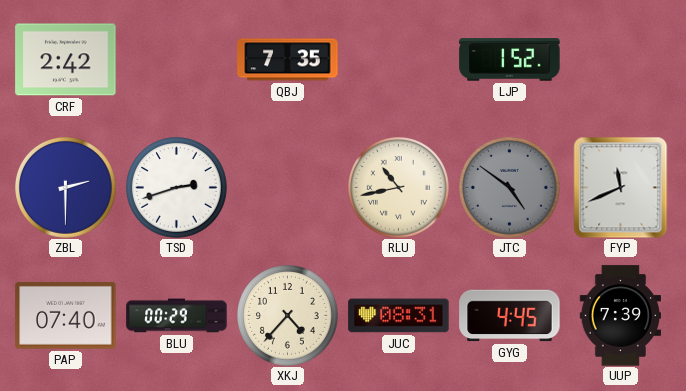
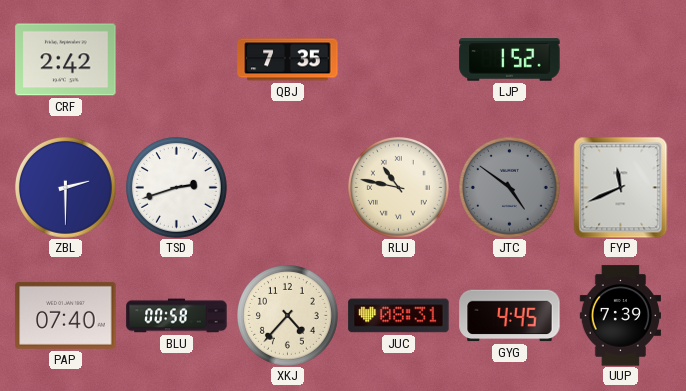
RLU: 10:43 -> 10:47
BLU: 00:29 -> 00:58
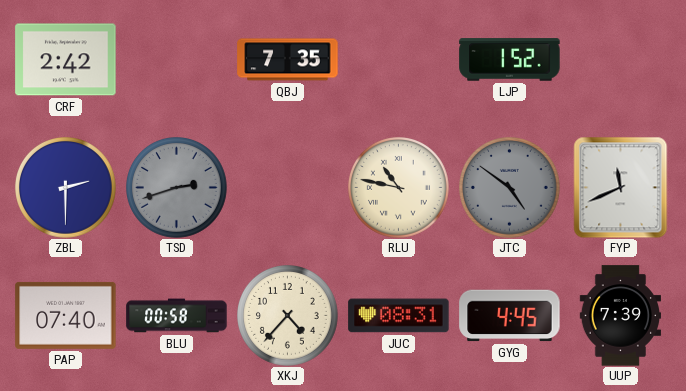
TSD dial: white -> grey
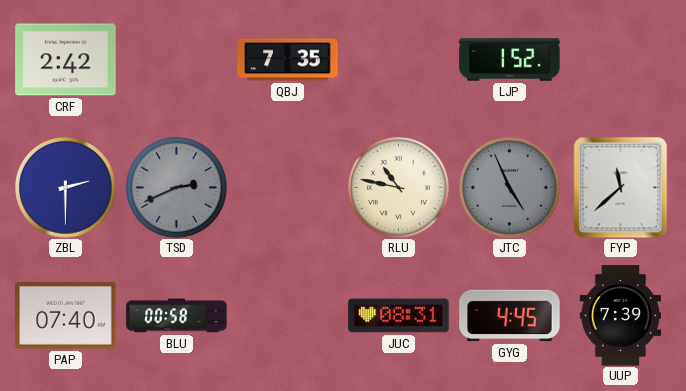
TSD: 2:42 -> 2:41
JTC: 4:51 -> 4:56
FYP: 11:41 -> 11:38
XKJ: 4:37 -> none
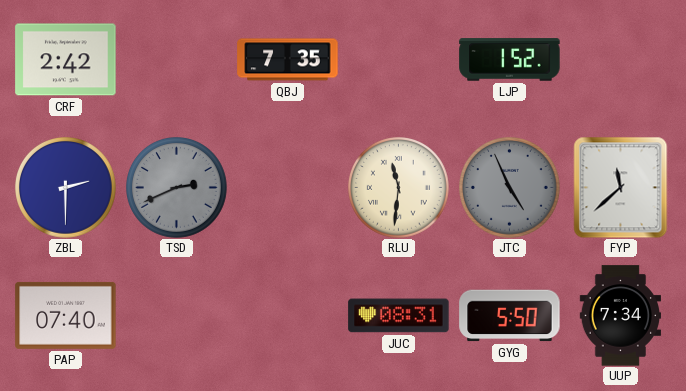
RLU: 10:47 -> 11:31
BLU: 00:58 -> none
GYG: 4:45 -> 5:50
UUP: 7:39 -> 7:34
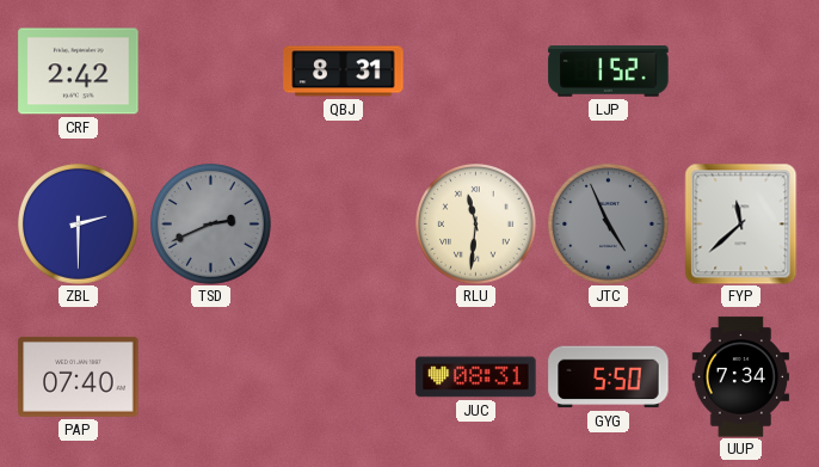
QBJ: 7:35 -> 8:31
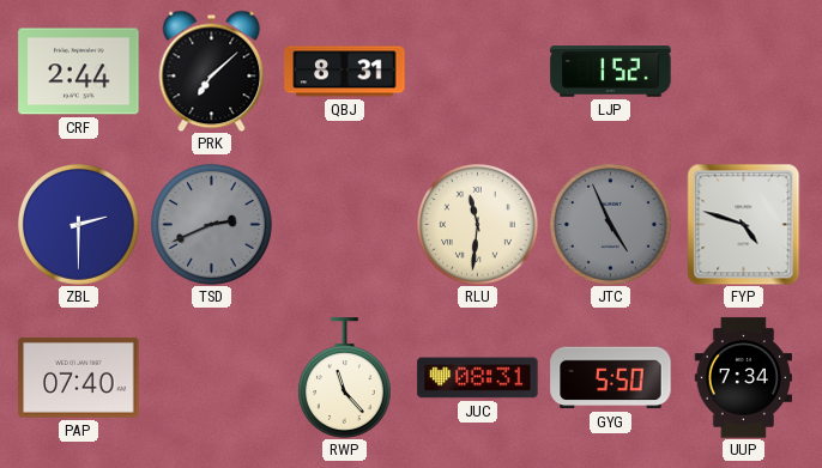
CRF: 2:42 -> 2:44
PRK: none -> 7:08
FYP: 11:38 -> 4:48
RWP: none -> 11:23
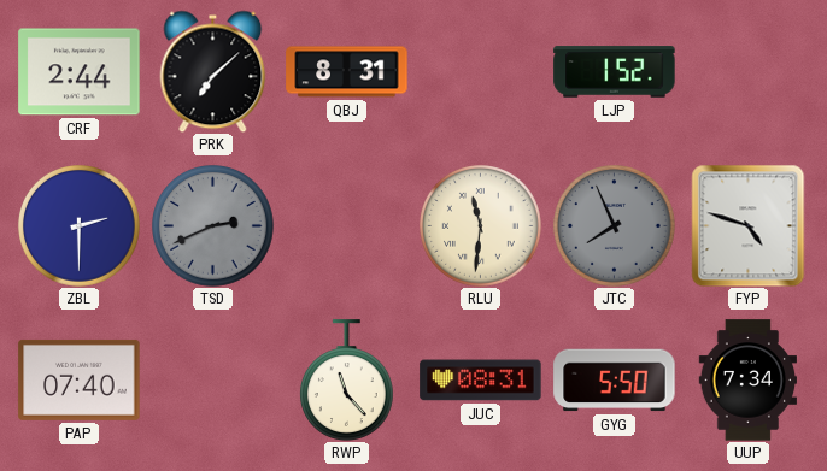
JTC: 4:56 -> 7:56
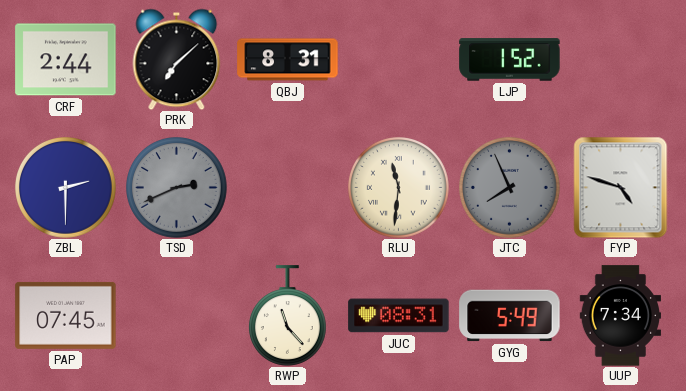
PAP: 07:40 -> 07:45
GYG: 5:50 -> 5:49
